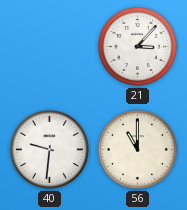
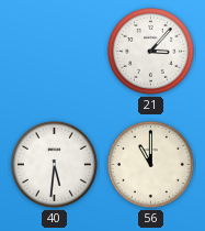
40: 9:31 -> 5:31
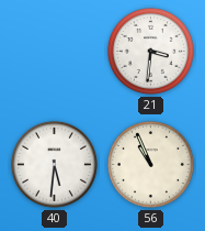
21: 3:07 -> 3:31
56: 11:00 -> 10:56
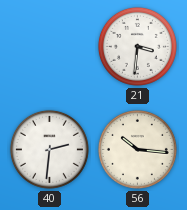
40: 5:31 -> 2:31
56: 10:56 -> 10:16
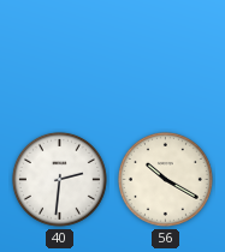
21: 3:31 -> none
56: 10:16 -> 10:20
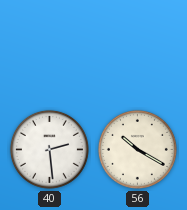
40: 2:31 -> 2:29
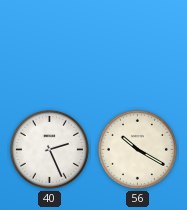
40: 2:29 -> 2:26
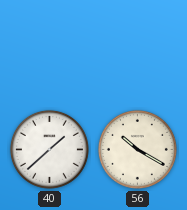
40: 2:26 -> 1:38
